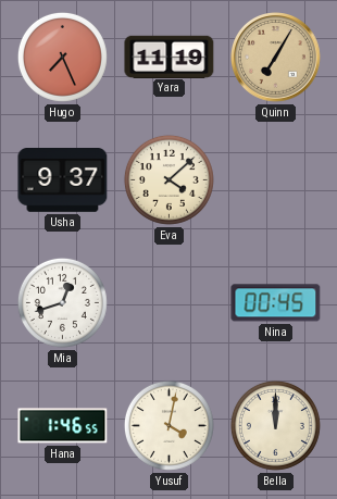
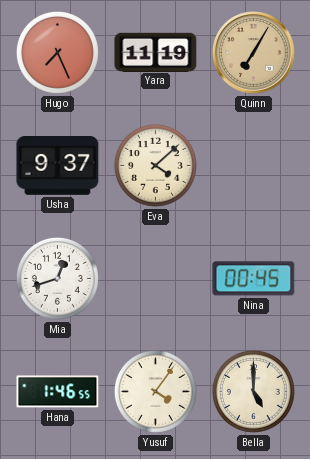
Yusuf: 4:02 -> 4:06
Bella: 12:00 -> 5:00
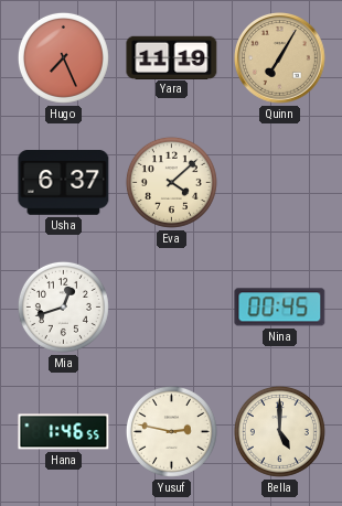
Usha: 9:37 -> 6:37
Yusuf: 4:06 -> 2:47
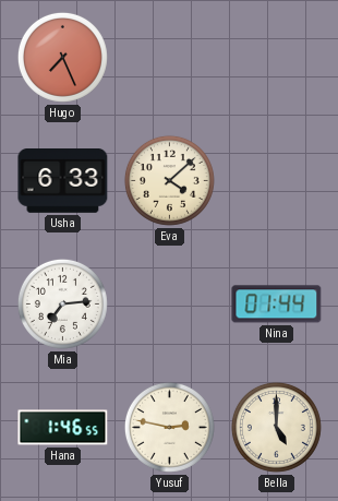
Yara: 11:19 -> none
Quinn: 7:05 -> none
Usha: 6:37 -> 6:33
Mia: 12:42 -> 7:14
Nina: 00:45 -> 01:44
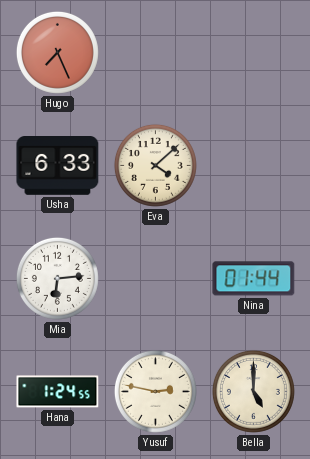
Mia: 7:14 -> 6:14
Hana: 1:46 -> 1:24
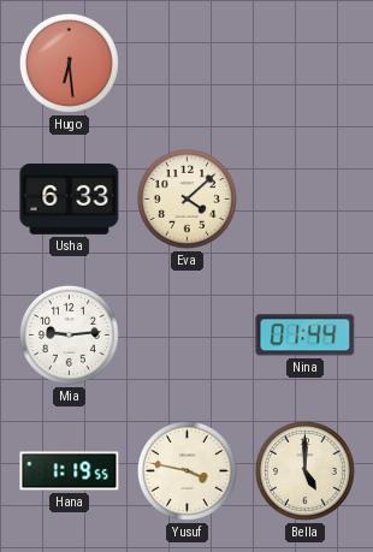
Hugo: 7:26 -> 6:29
Mia: 6:14 -> 9:14
Hana: 1:24 -> 1:19
Yusuf: 2:47 -> 3:47
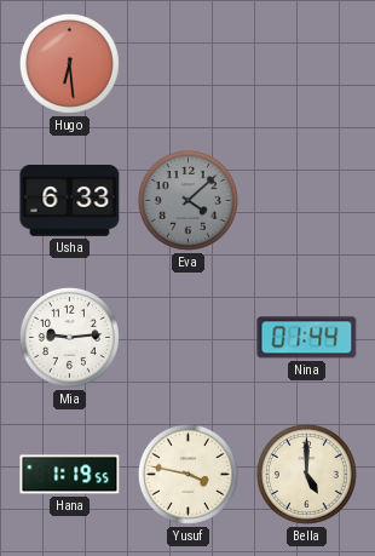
Eva dial: cream -> grey
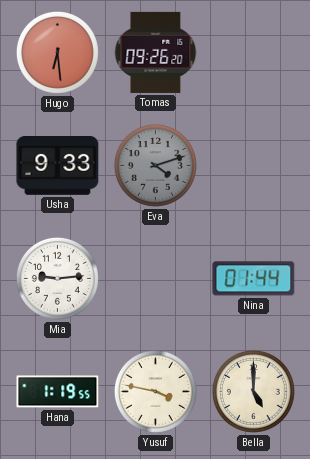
Tomas: none -> 09:26
Usha: 6:33 -> 9:33
Eva: 4:08 -> 4:12
